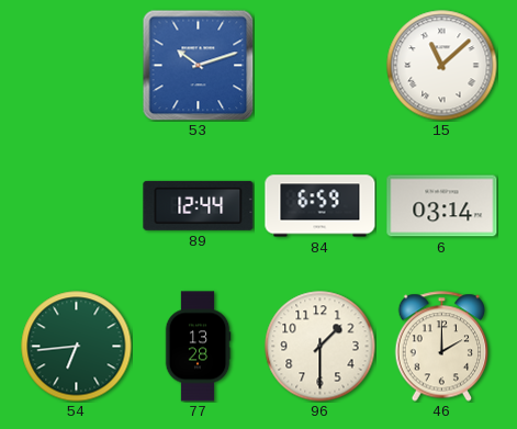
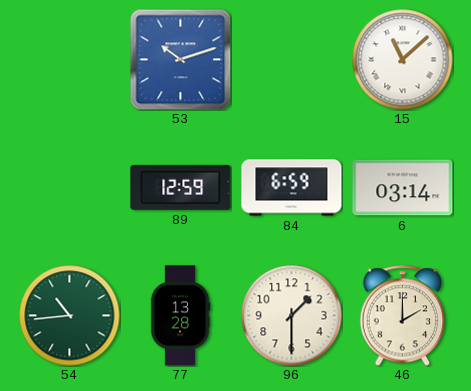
89: 12:44 -> 12:59
54: 6:44 -> 10:44
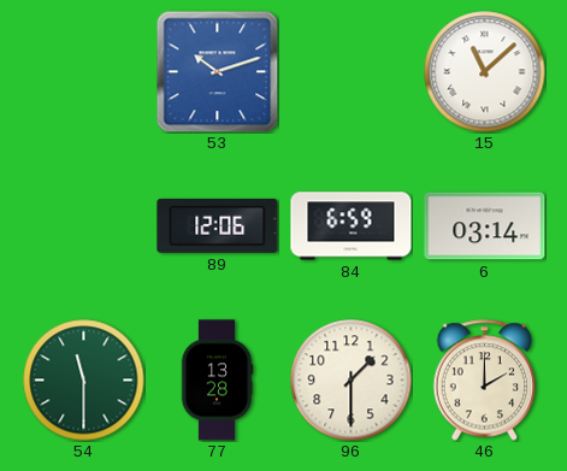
89: 12:59 -> 12:06
54: 10:44 -> 11:30
